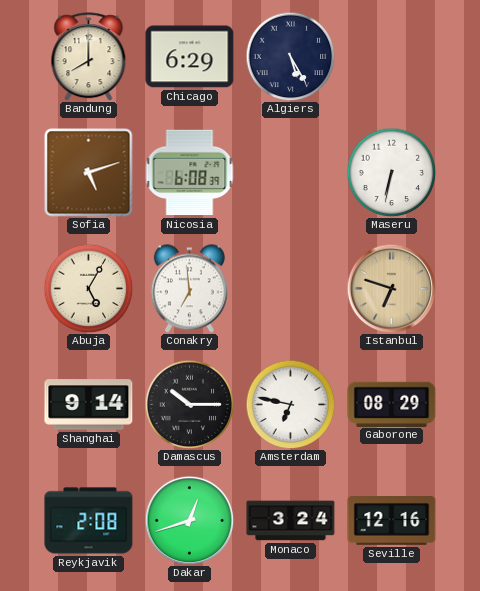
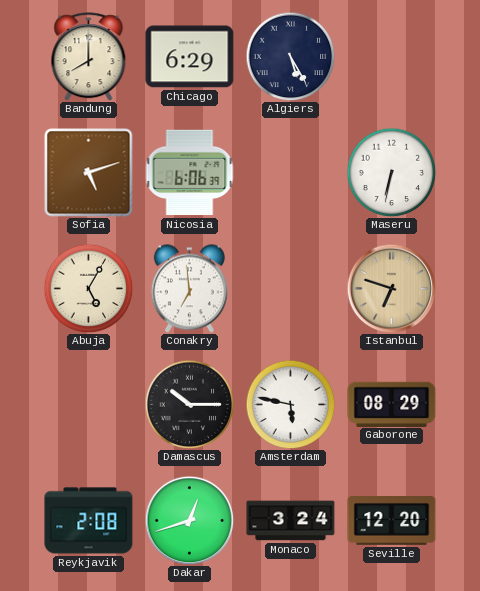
Nicosia: 6:08 -> 6:06
Shanghai: 9:14 -> none
Amsterdam: 6:47 -> 5:47
Seville: 12:16 -> 12:20
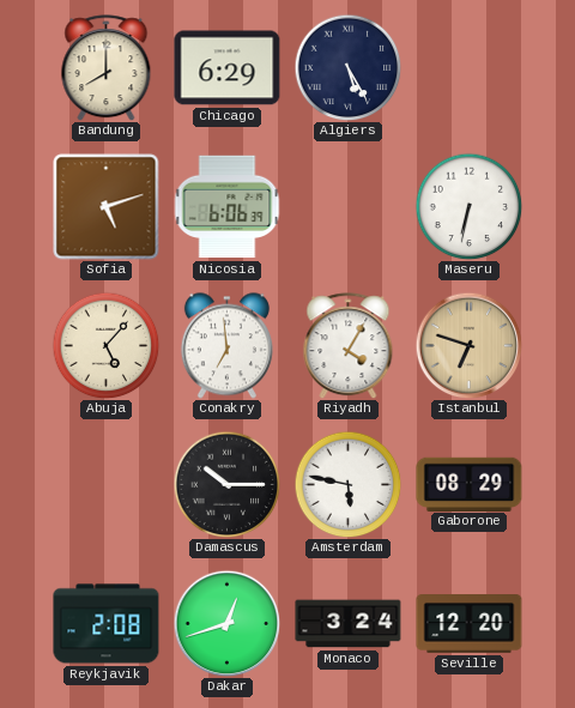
Abuja: 5:05 -> 5:07
Riyadh: none -> 4:05
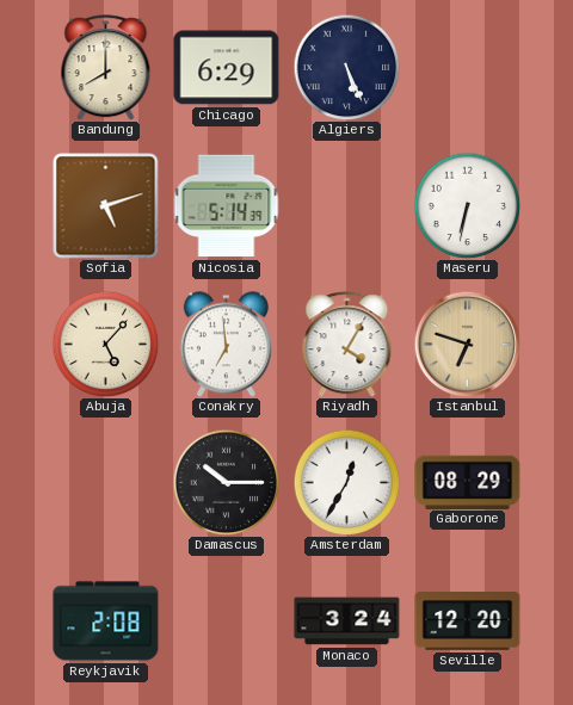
Algiers: 5:25 -> 5:26
Nicosia: 6:06 -> 5:14
Amsterdam: 5:47 -> 12:35
Dakar: 12:42 -> none
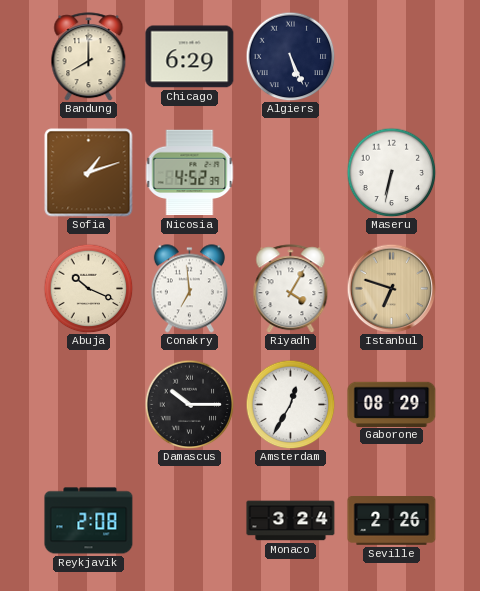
Sofia: 5:12 -> 1:12
Nicosia: 5:14 -> 4:52
Abuja: 5:07 -> 10:19
Seville: 12:20 -> 2:26
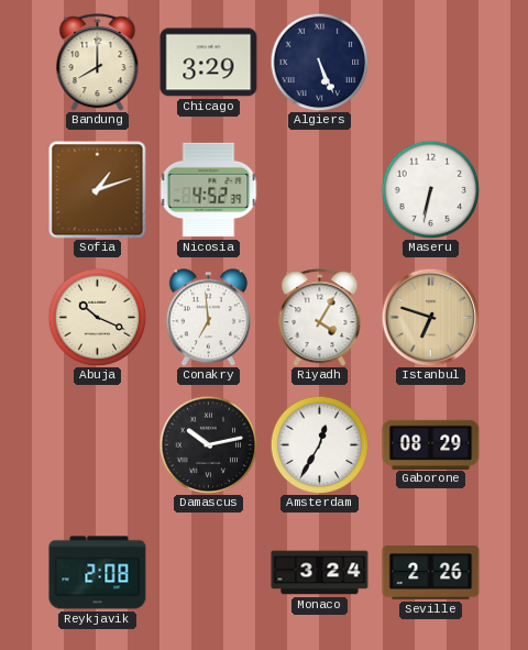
Chicago: 6:29 -> 3:29
Damascus: 10:15 -> 10:13
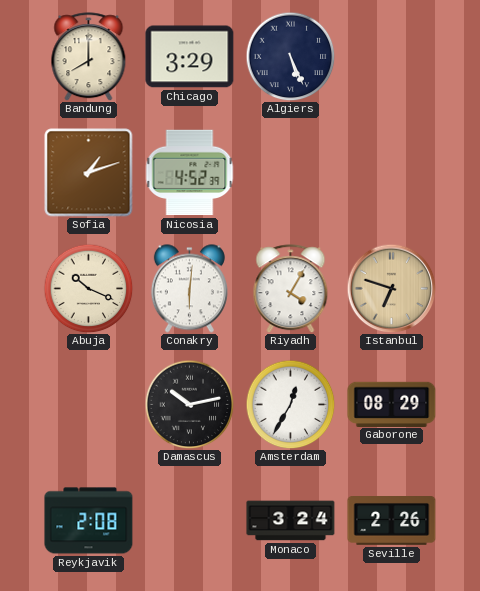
Maseru: 6:32 -> none
Conakry: 6:59 -> 6:01
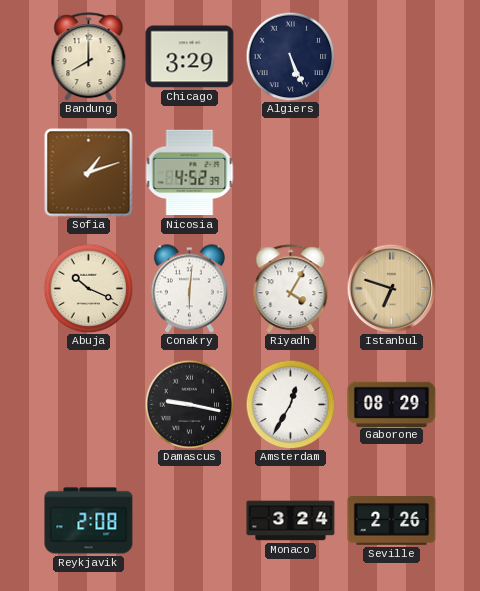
Damascus: 10:13 -> 9:17
